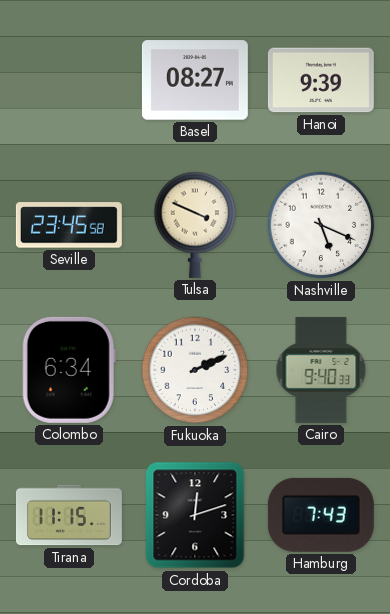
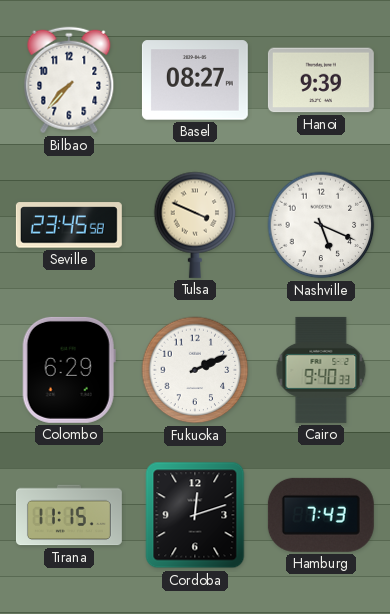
Bilbao: none -> 7:37
Colombo: 6:34 -> 6:29
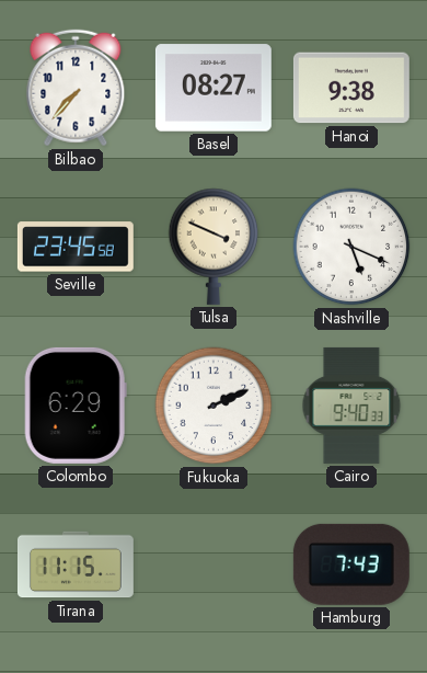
Hanoi: 9:39 -> 9:38
Cordoba: 12:12 -> none
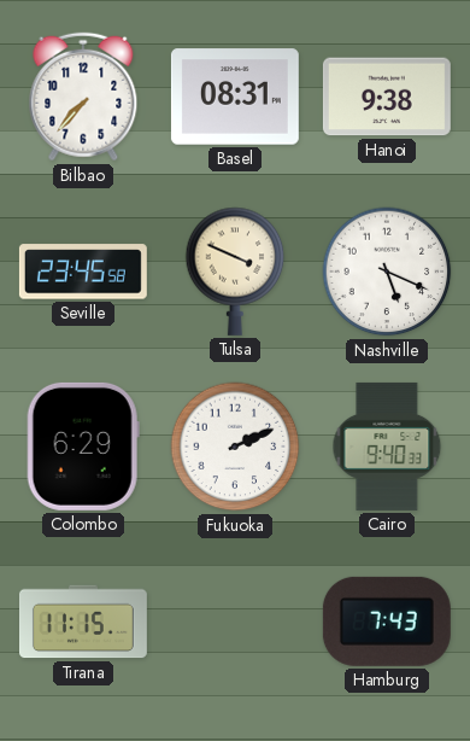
Basel: 08:27 -> 08:31
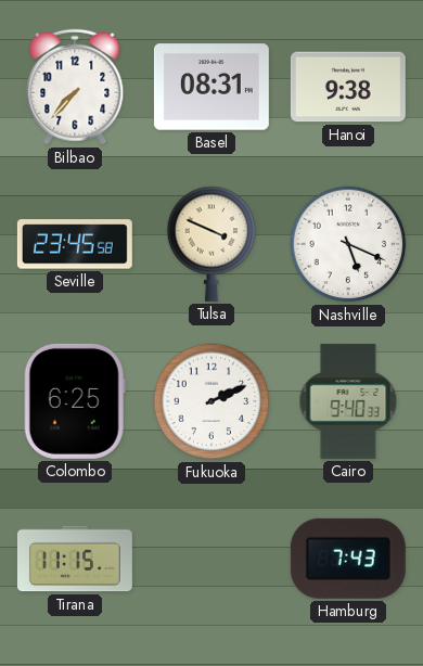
Colombo: 6:29 -> 6:25
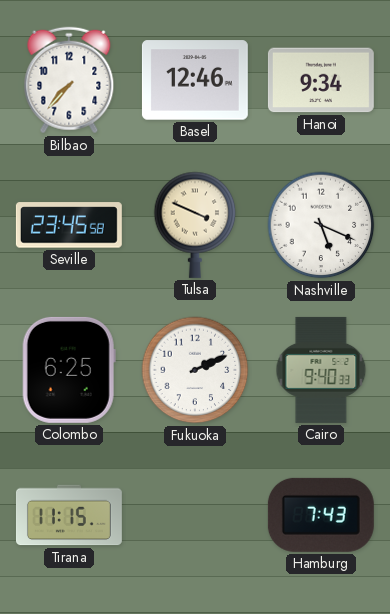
Basel: 08:31 -> 12:46
Hanoi: 9:38 -> 9:34
